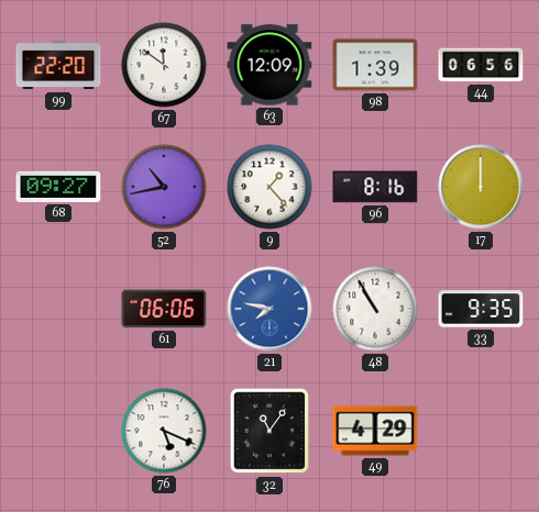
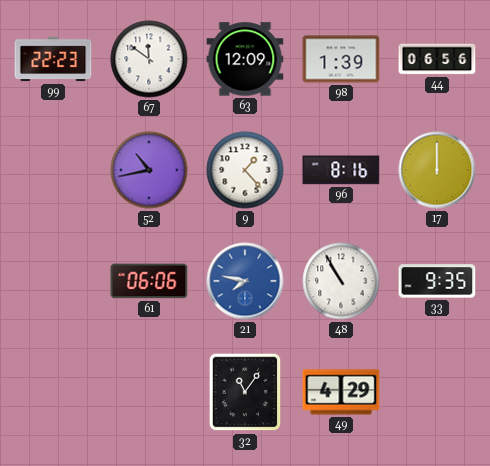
99: 22:20 -> 22:23
68: 09:27 -> none
76: 5:19 -> none
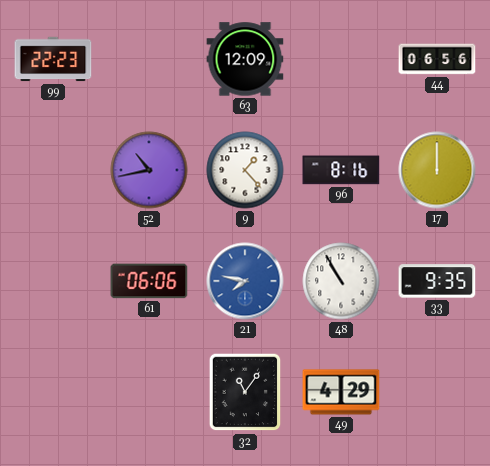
67: 11:51 -> none
98: 1:39 -> none
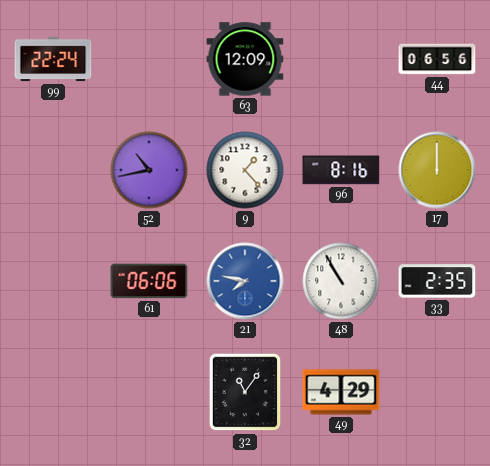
99: 22:23 -> 22:24
33: 9:35 -> 2:35
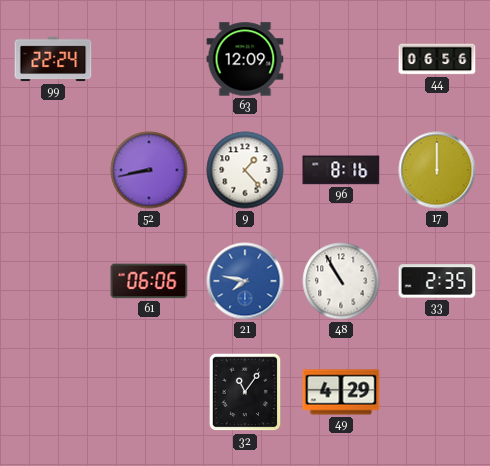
52: 10:43 -> 8:43
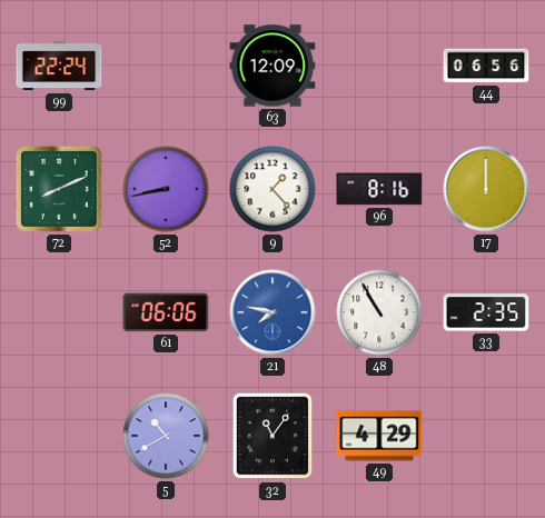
72: none -> 8:11
5: none -> 10:40
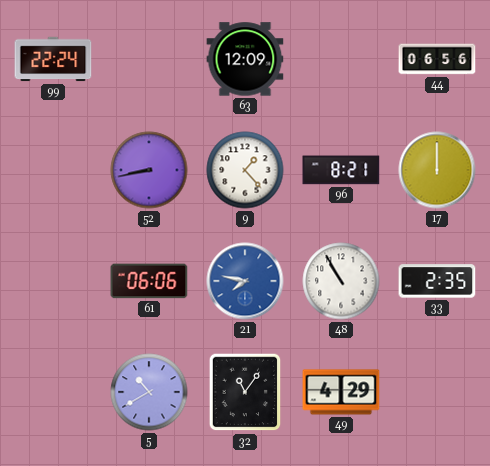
72: 8:11 -> none
96: 8:16 -> 8:21
